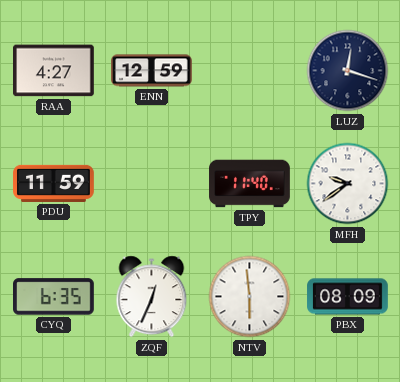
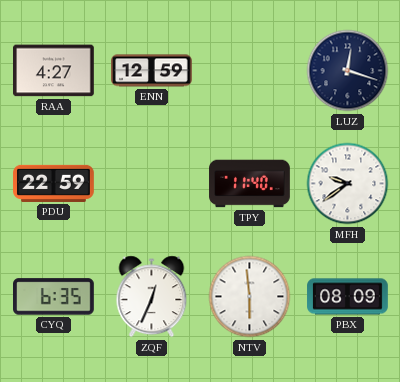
PDU: 11:59 -> 22:59
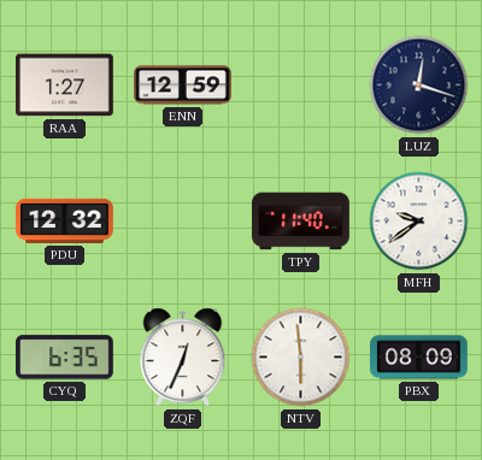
RAA: 4:27 -> 1:27
PDU: 22:59 -> 12:32
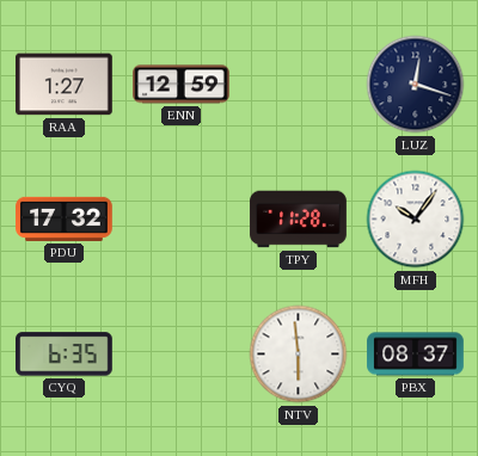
PDU: 12:32 -> 17:32
TPY: 11:40 -> 11:28
MFH: 9:39 -> 10:06
ZQF: 12:34 -> none
PBX: 08:09 -> 08:37
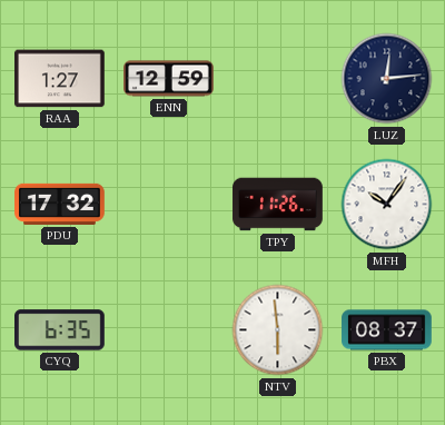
LUZ: 12:18 -> 12:14
TPY: 11:28 -> 11:26
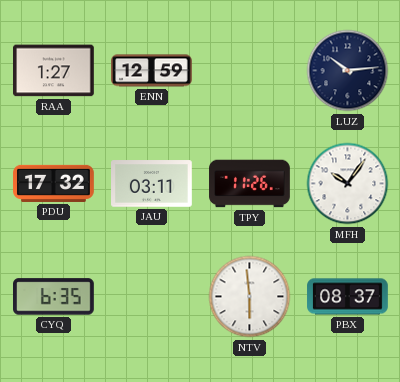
LUZ: 12:14 -> 10:14
JAU: none -> 03:11
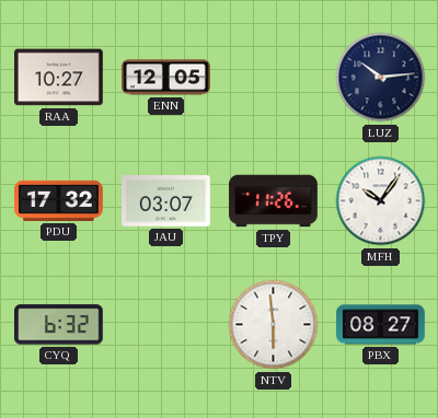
RAA: 1:27 -> 10:27
ENN: 12:59 -> 12:05
JAU: 03:11 -> 03:07
CYQ: 6:35 -> 6:32
PBX: 08:37 -> 08:27
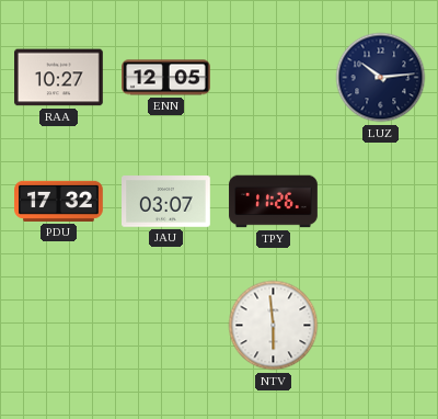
MFH: 10:06 -> none
CYQ: 6:32 -> none
PBX: 08:27 -> none
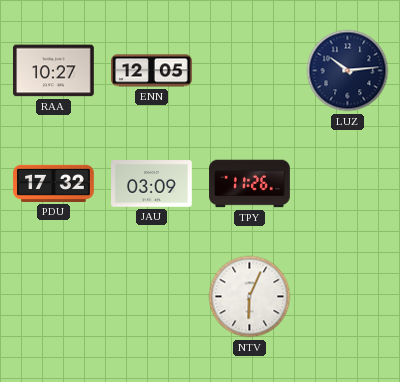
JAU: 03:07 -> 03:09
NTV: 5:59 -> 6:04
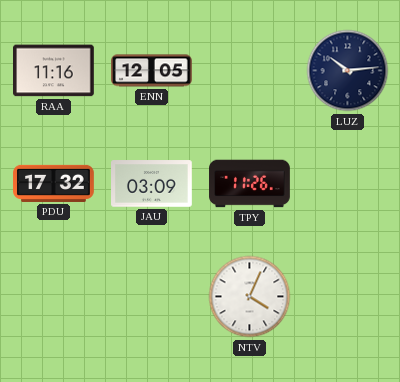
RAA: 10:27 -> 11:16
NTV: 6:04 -> 4:04
